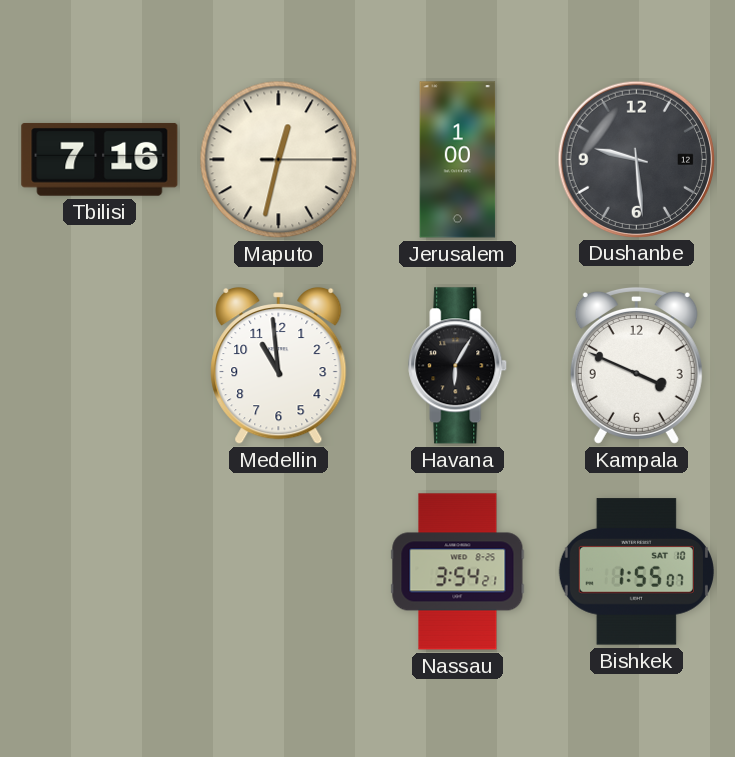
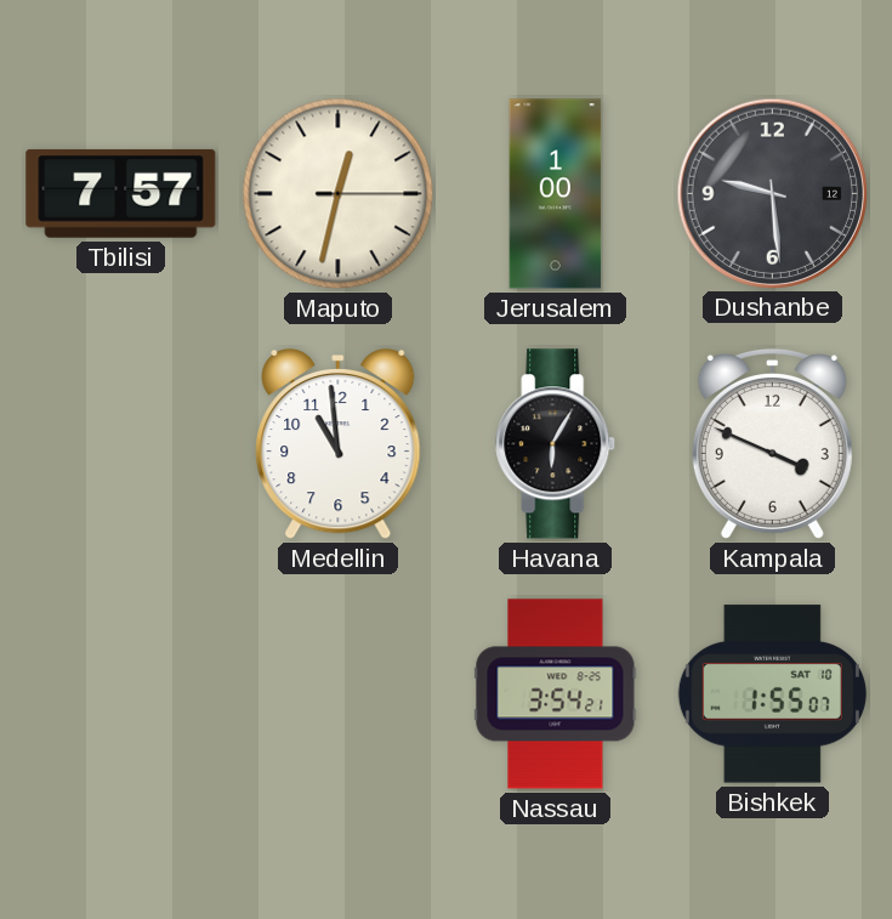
Tbilisi: 7:16 -> 7:57
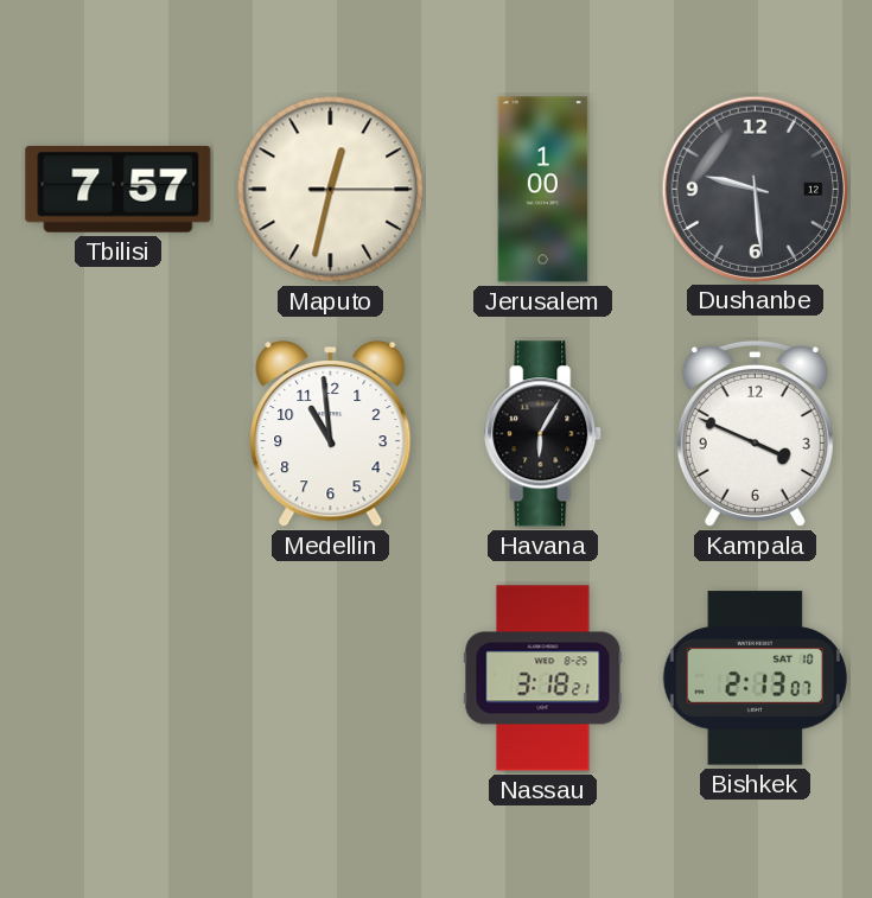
Nassau: 3:54 -> 3:18
Bishkek: 1:55 -> 2:13
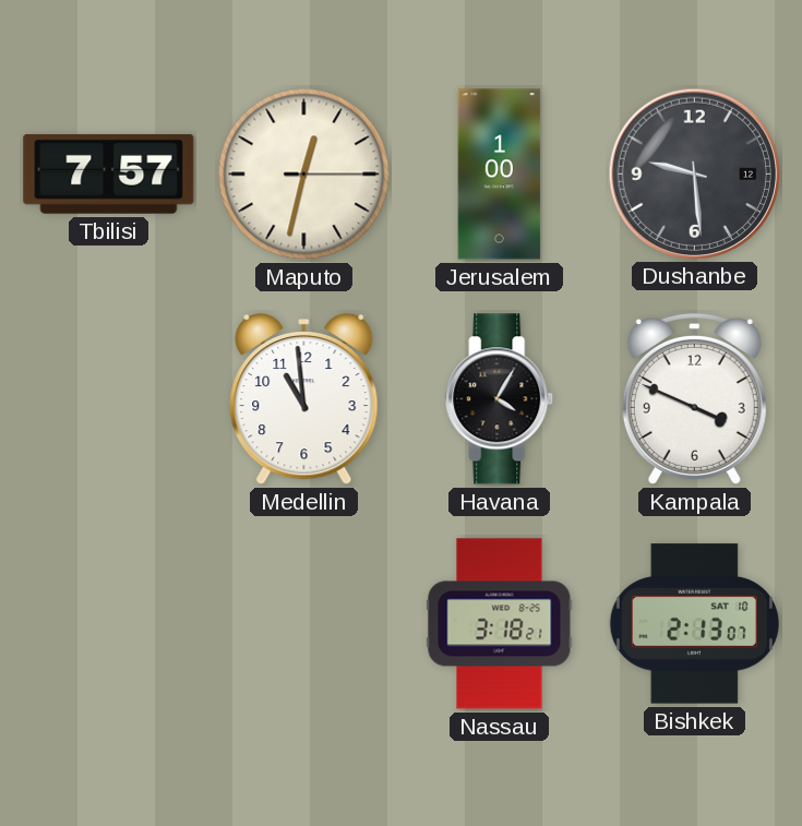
Havana: 6:05 -> 4:05
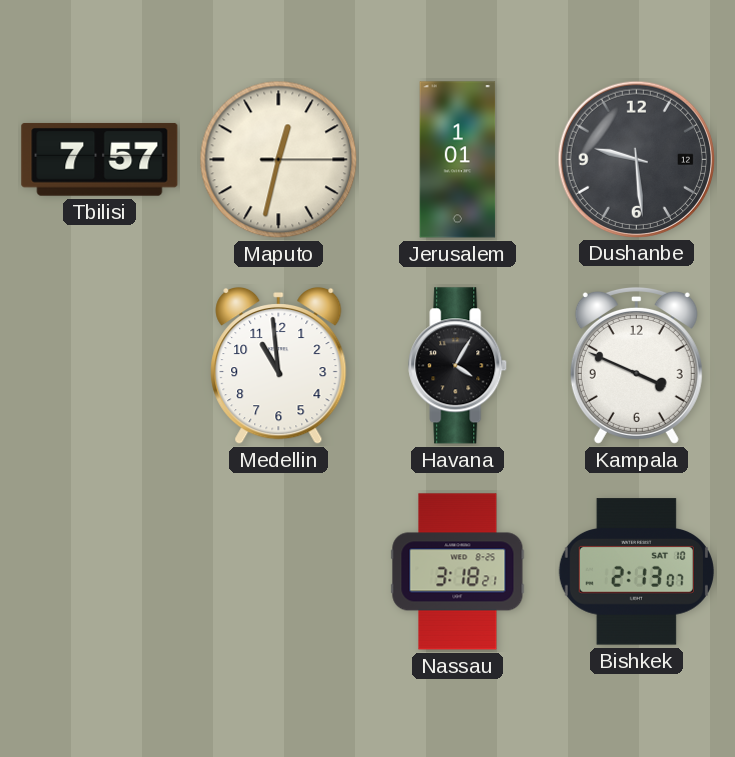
Jerusalem: 1:00 -> 1:01
